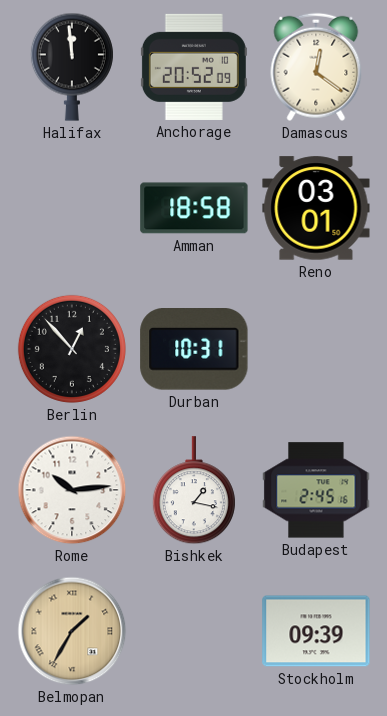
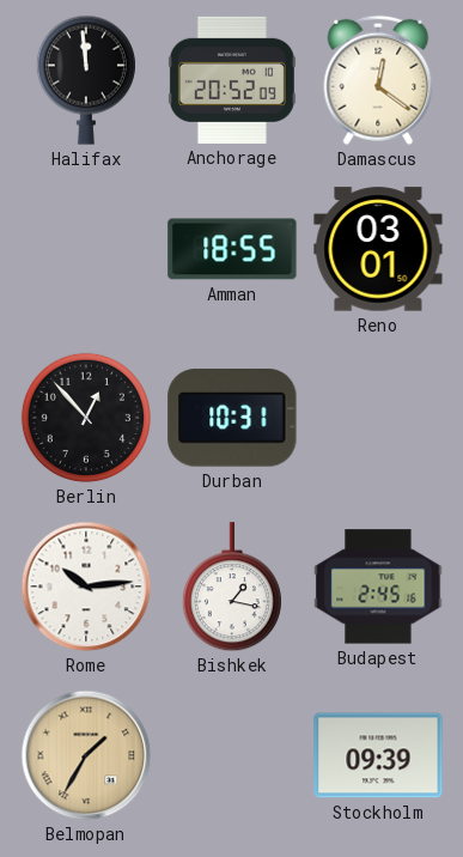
Amman: 18:58 -> 18:55
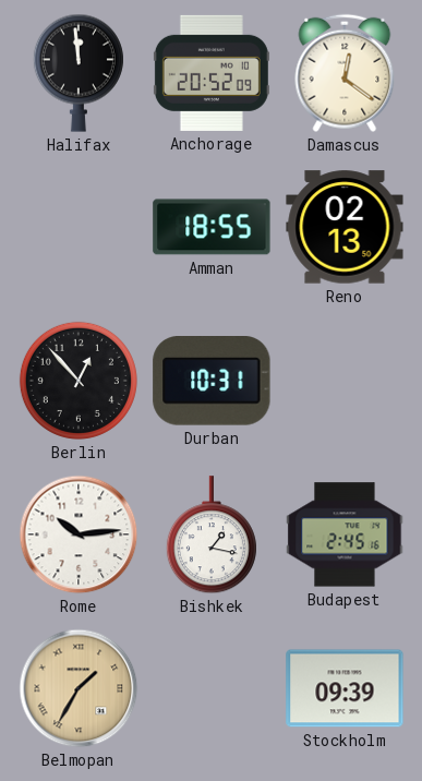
Reno: 03:01 -> 02:13
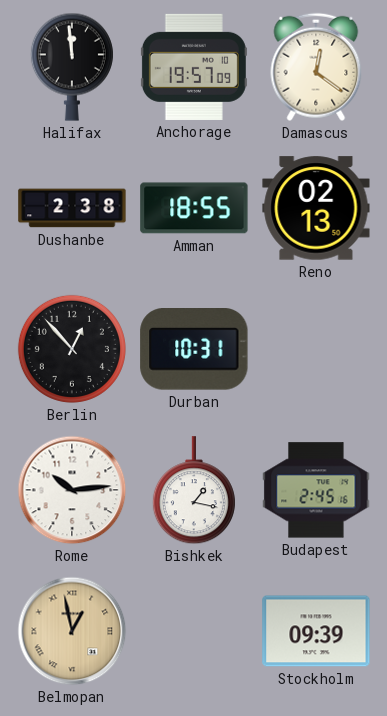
Anchorage: 20:52 -> 19:57
Dushanbe: none -> 2:38
Belmopan: 1:35 -> 12:58
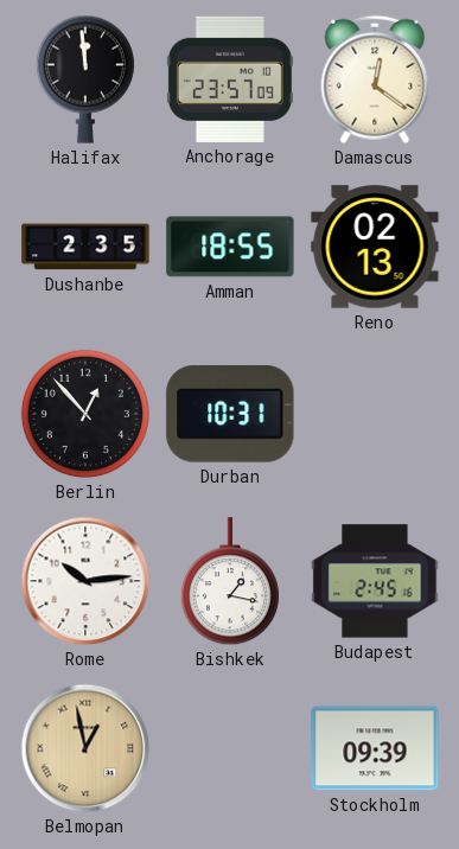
Anchorage: 19:57 -> 23:57
Dushanbe: 2:38 -> 2:35
